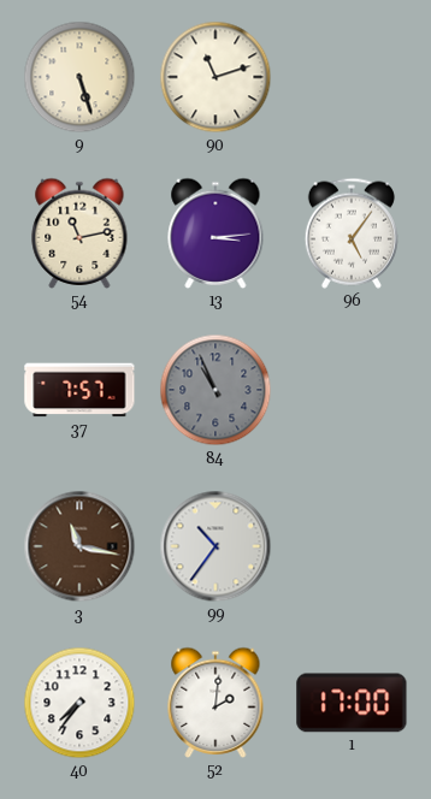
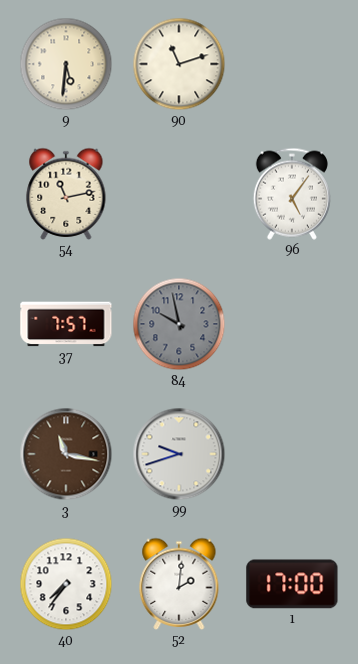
9: 5:27 -> 5:31
13: 3:14 -> none
84: 10:56 -> 9:58
99: 10:36 -> 9:42
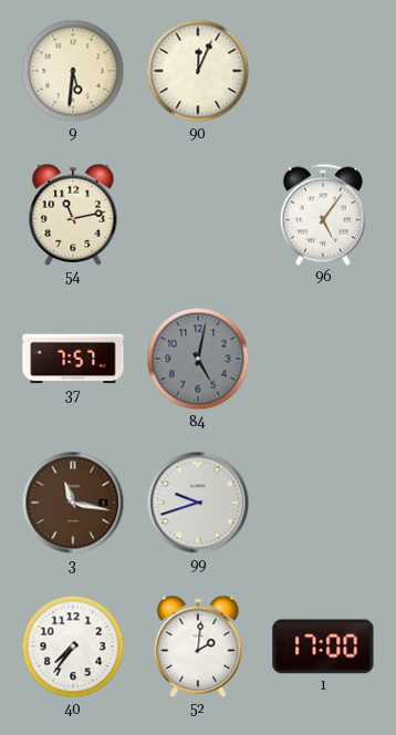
90: 11:12 -> 12:04
84: 9:58 -> 5:02
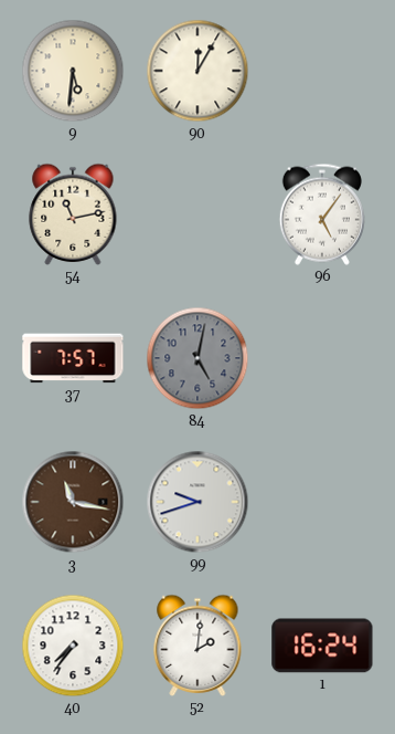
90: 12:04 -> 12:05
1: 17:00 -> 16:24
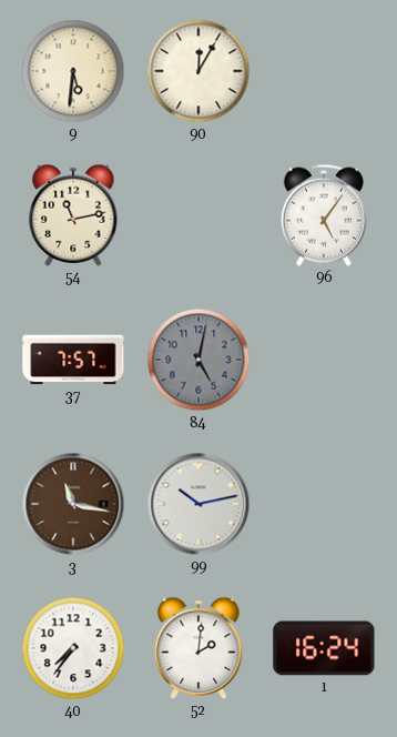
99: 9:42 -> 10:13
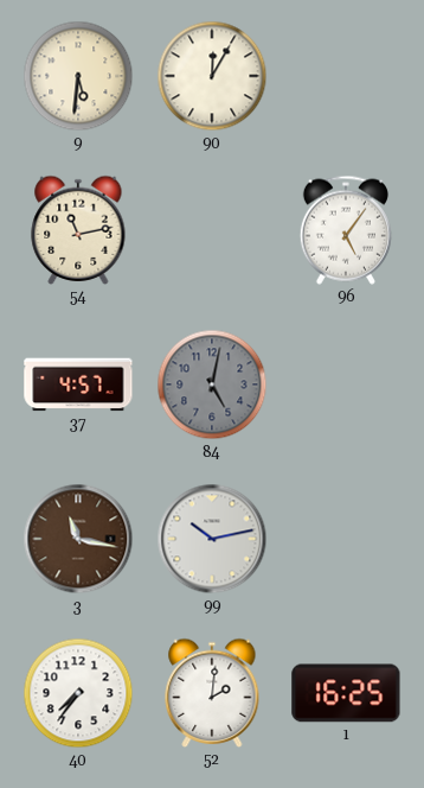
37: 7:57 -> 4:57
1: 16:24 -> 16:25
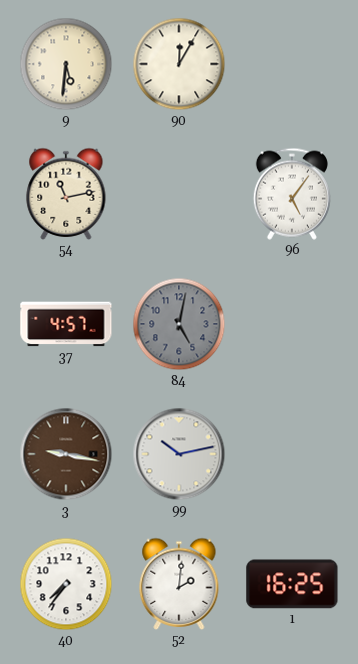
3: 11:17 -> 9:17
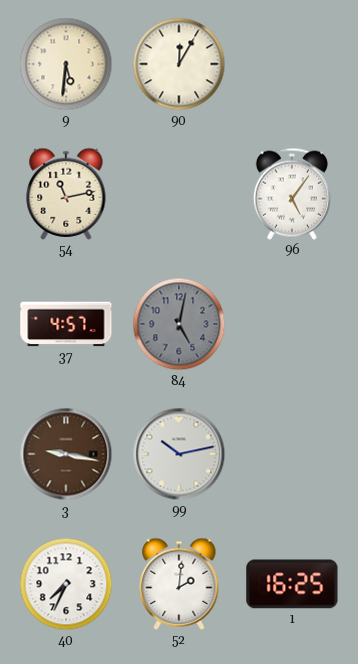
40: 7:36 -> 7:34
